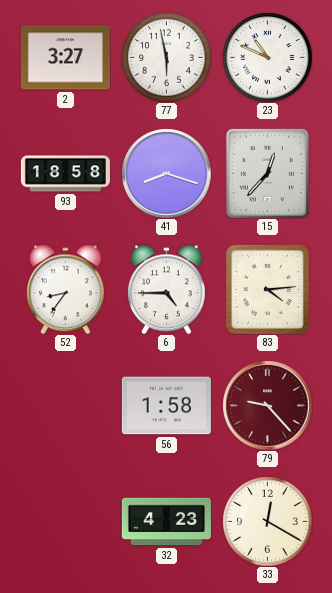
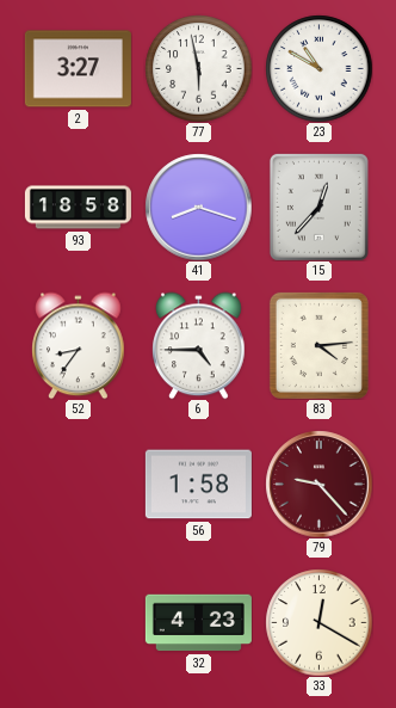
23: 10:49 -> 10:50
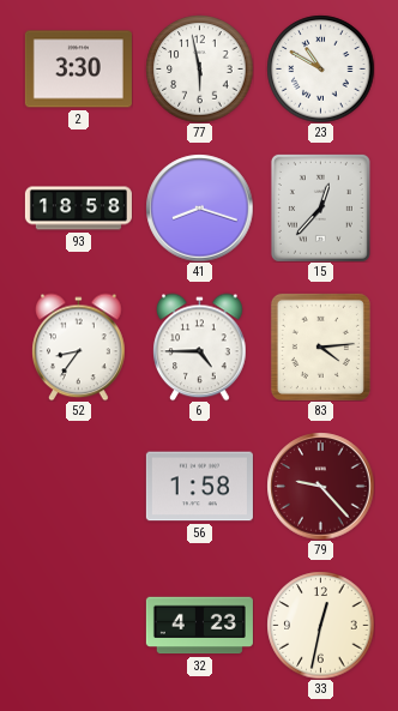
2: 3:27 -> 3:30
33: 12:20 -> 12:32
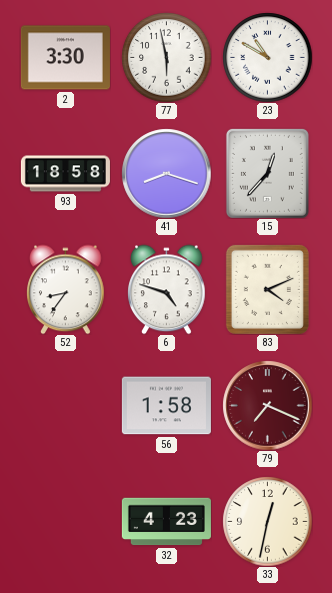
6: 4:45 -> 4:48
83: 4:14 -> 4:11
79: 9:23 -> 7:19
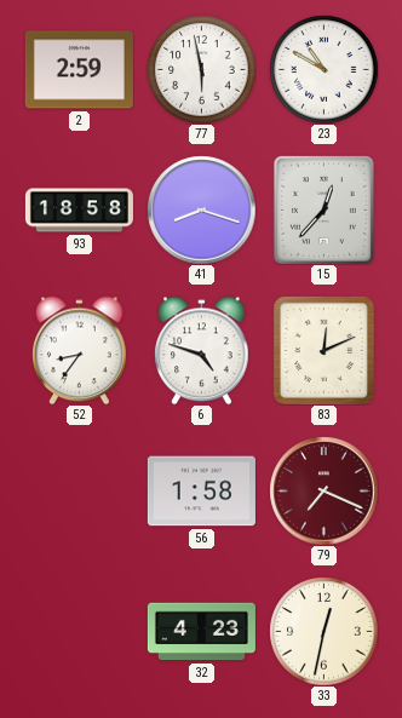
2: 3:30 -> 2:59
83: 4:11 -> 12:11
